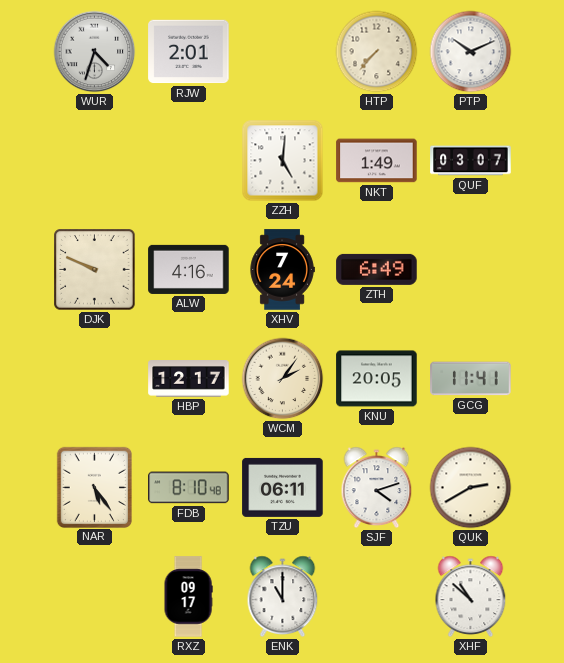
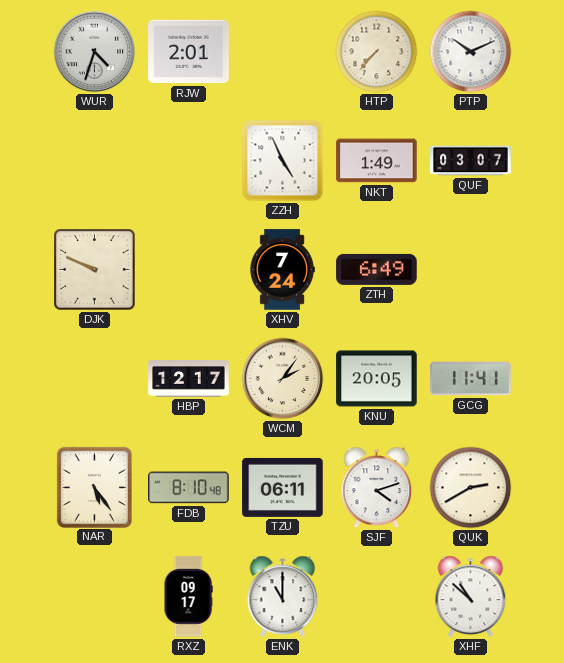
ZZH: 5:01 -> 4:56
ALW: 4:16 -> none
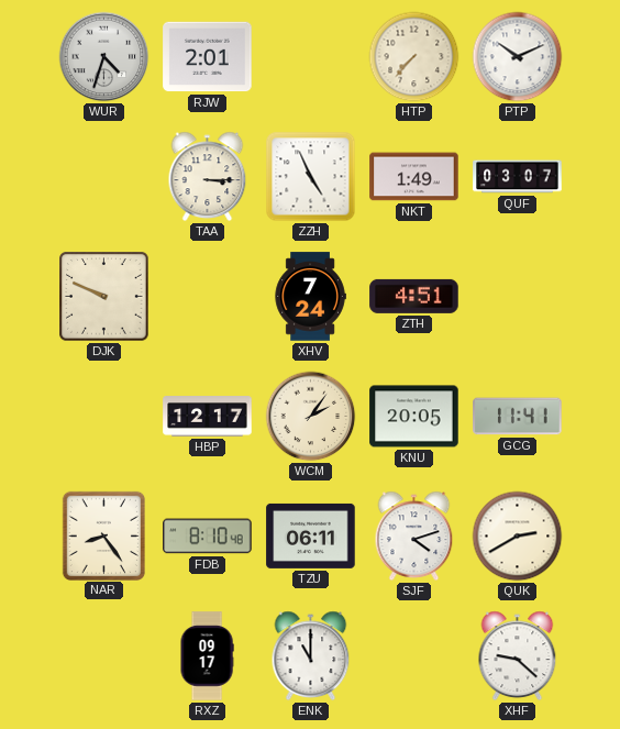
TAA: none -> 3:15
ZTH: 6:49 -> 4:51
NAR: 5:24 -> 8:24
XHF: 10:52 -> 9:22
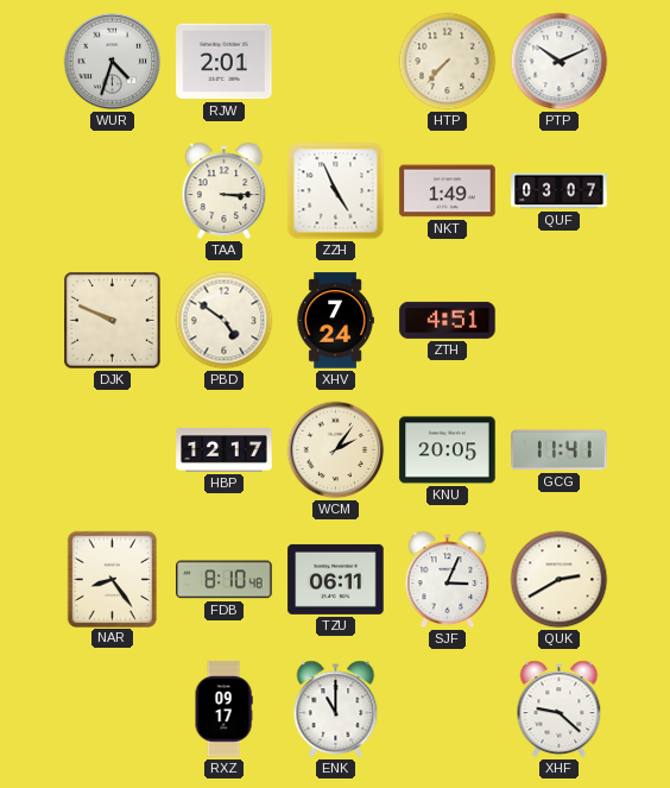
PBD: none -> 4:51
SJF: 4:12 -> 3:04
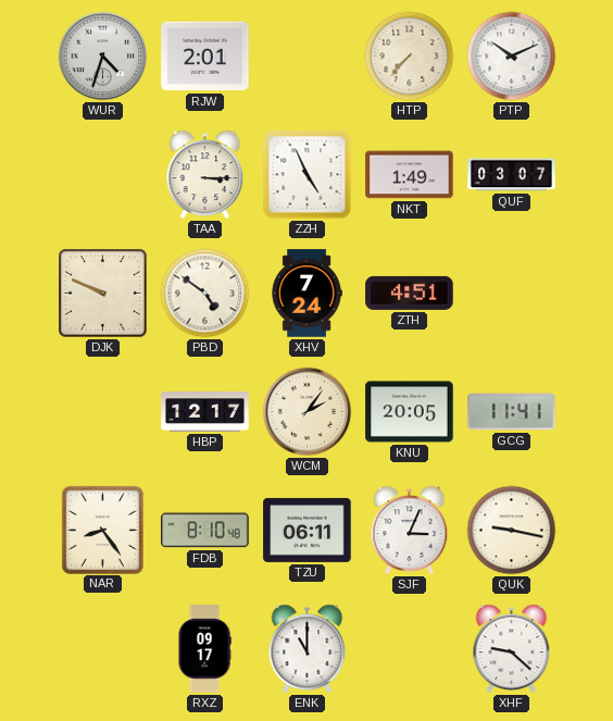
QUK: 2:40 -> 9:17
